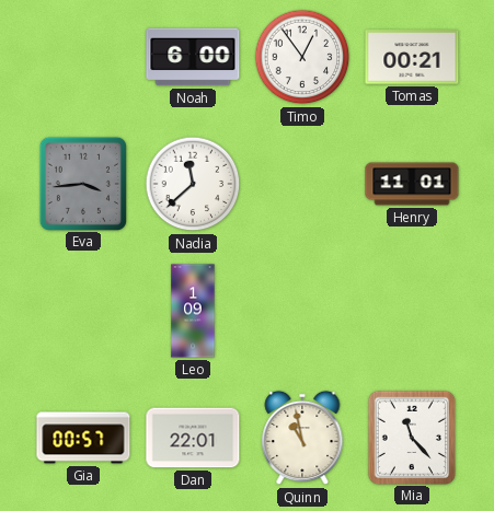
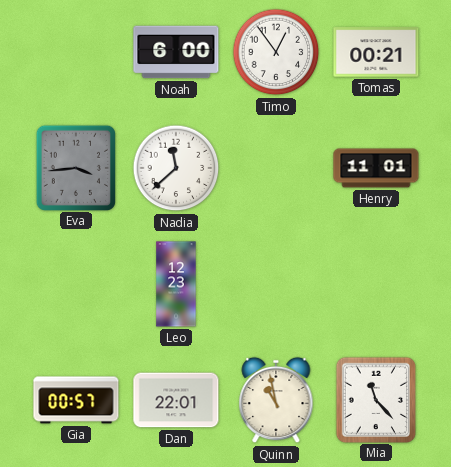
Leo: 1:09 -> 12:23
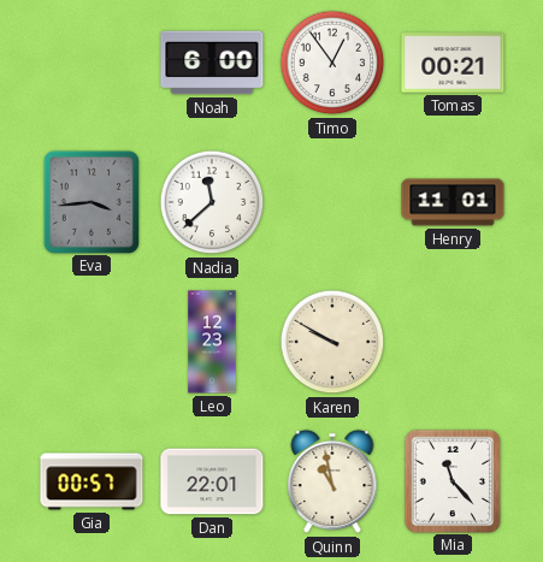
Karen: none -> 9:50
